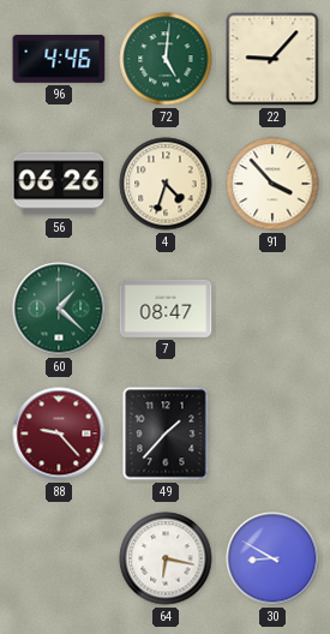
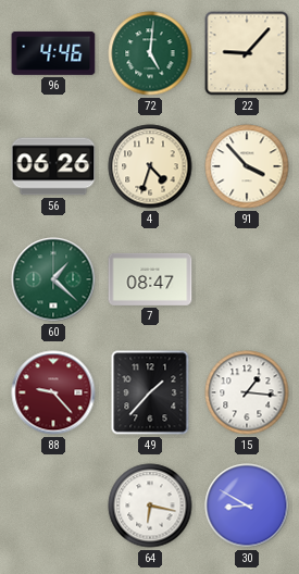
15: none -> 1:16
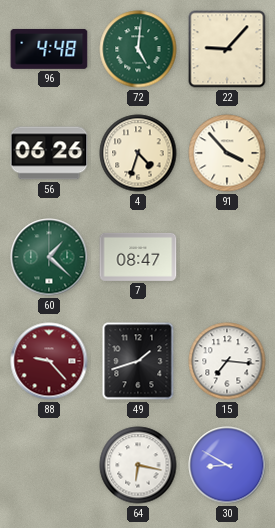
96: 4:46 -> 4:48
49: 1:37 -> 1:42
15: 1:16 -> 7:16
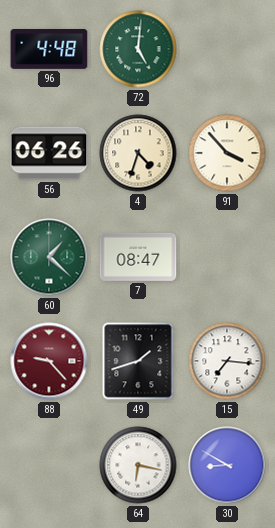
22: 9:07 -> none
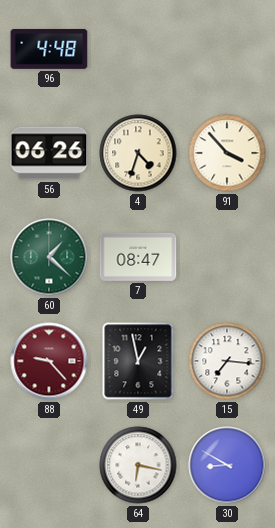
72: 5:01 -> none
49: 1:42 -> 12:58
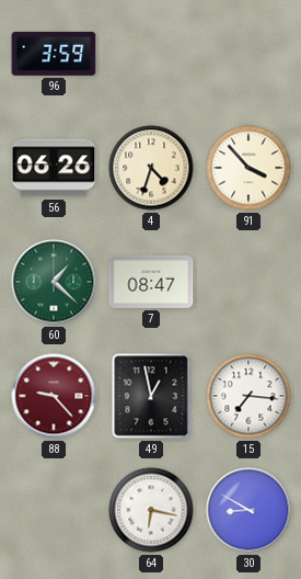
96: 4:48 -> 3:59
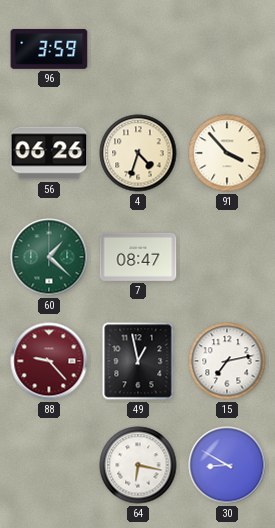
15: 7:16 -> 7:13
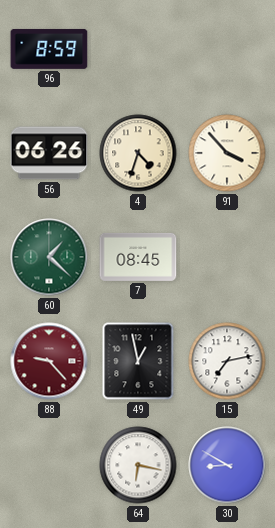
96: 3:59 -> 8:59
7: 08:47 -> 08:45
